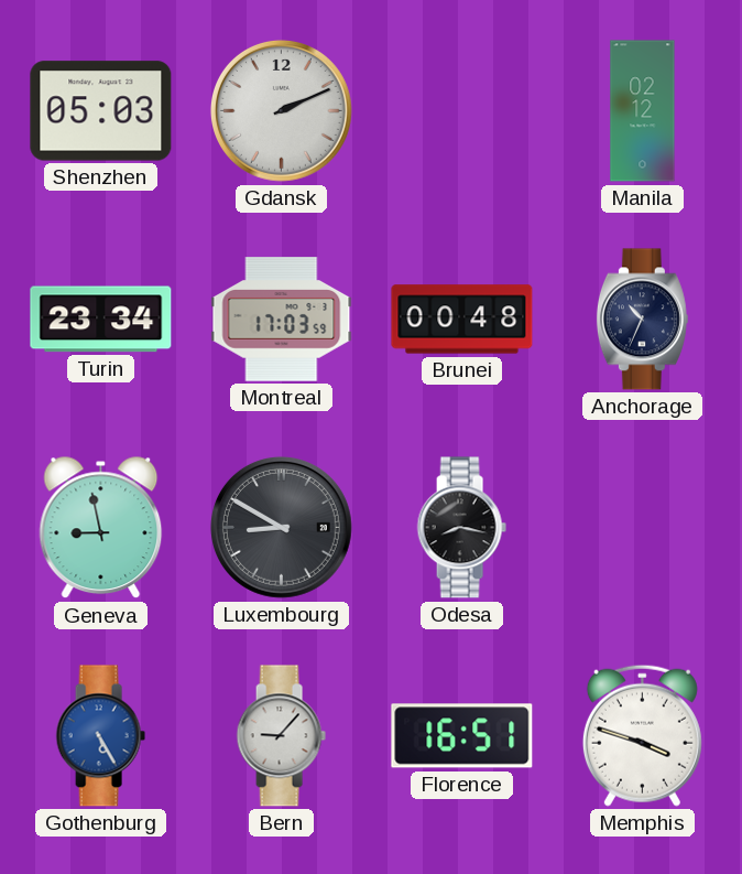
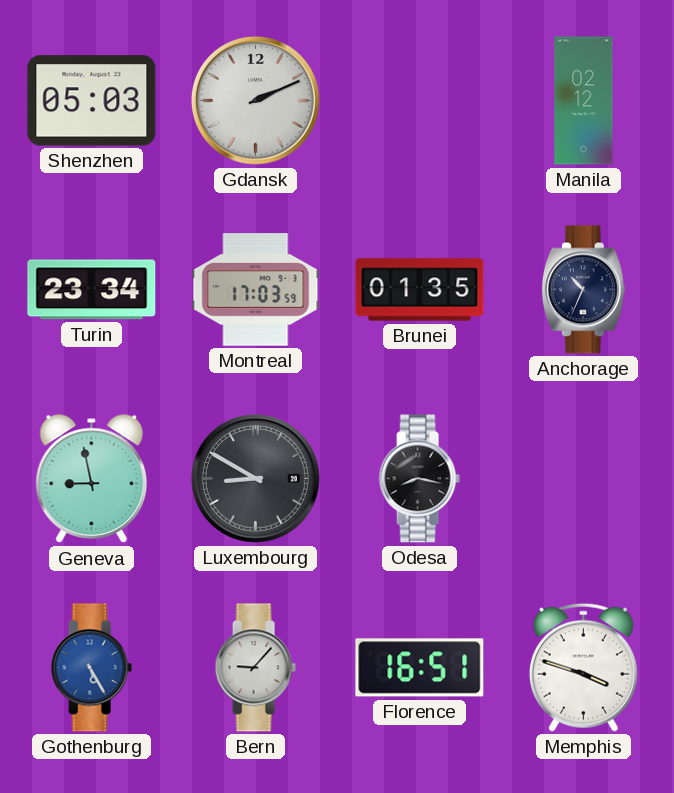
Brunei: 00:48 -> 01:35
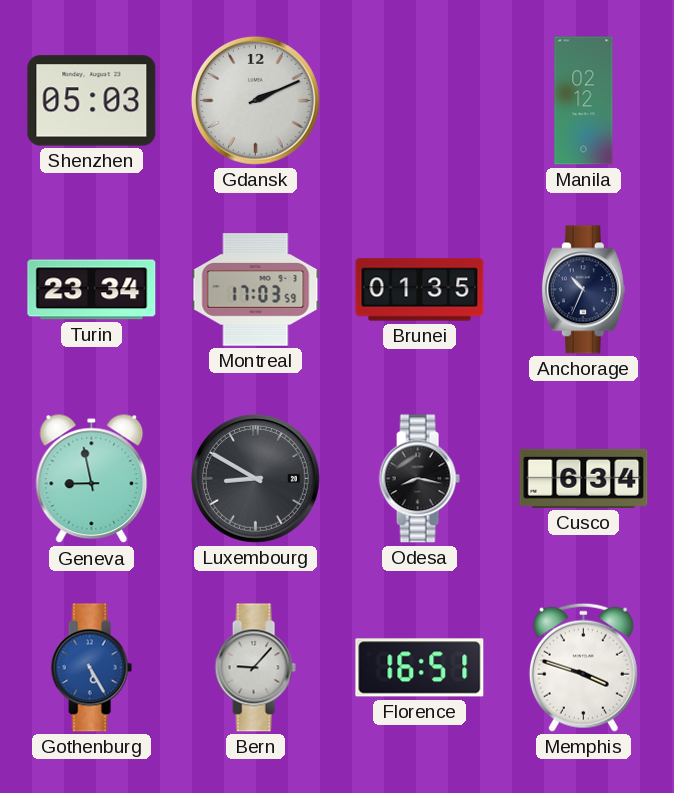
Cusco: none -> 6:34
